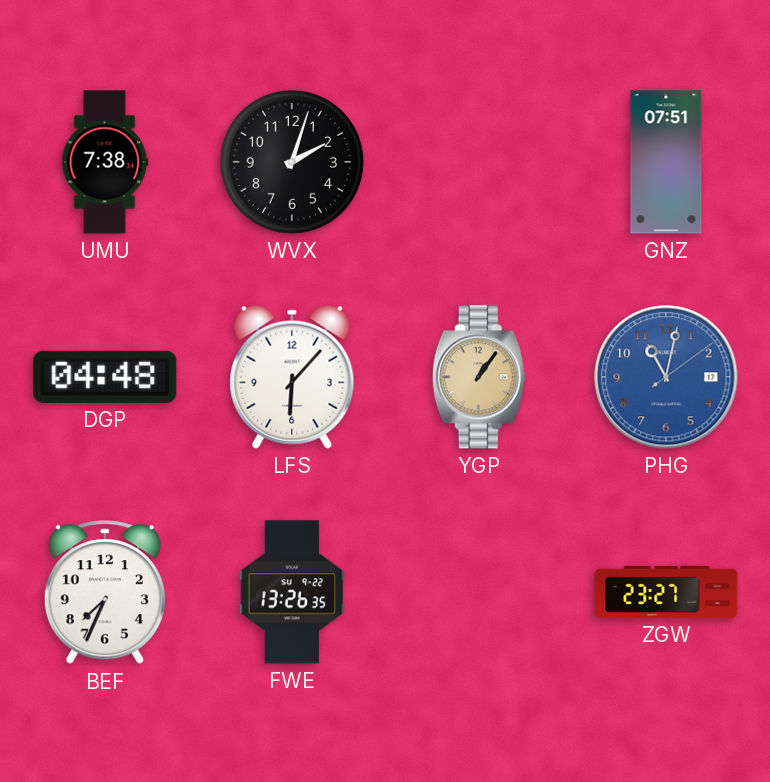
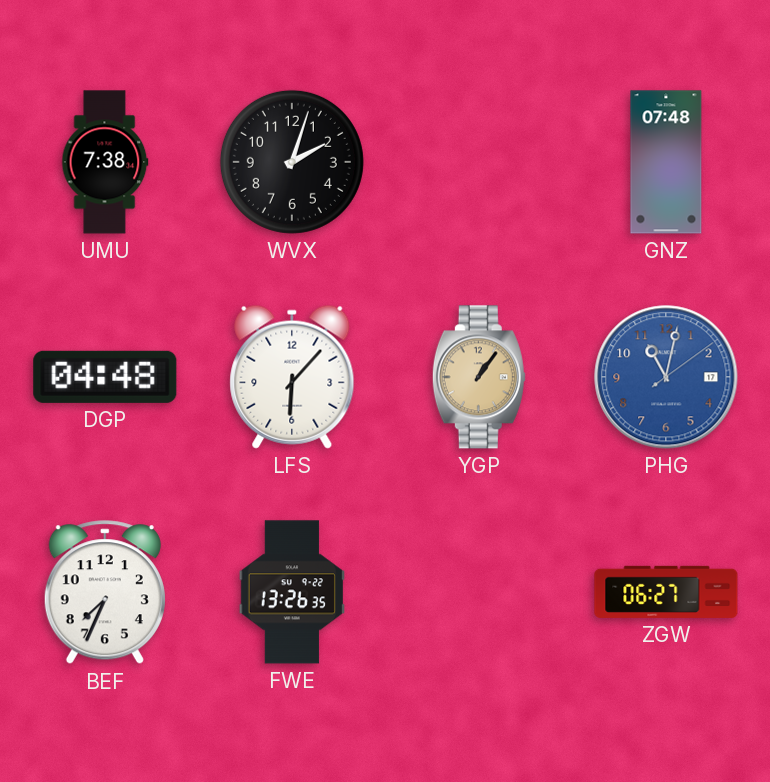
GNZ: 07:51 -> 07:48
ZGW: 23:27 -> 06:27
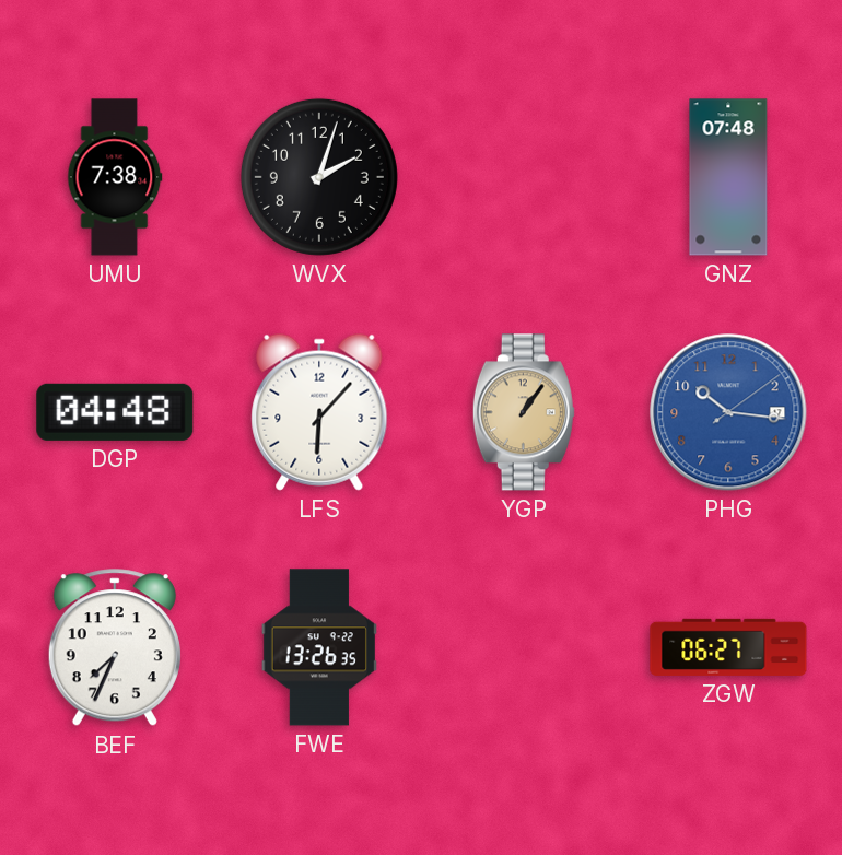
PHG: 11:02 -> 10:16
